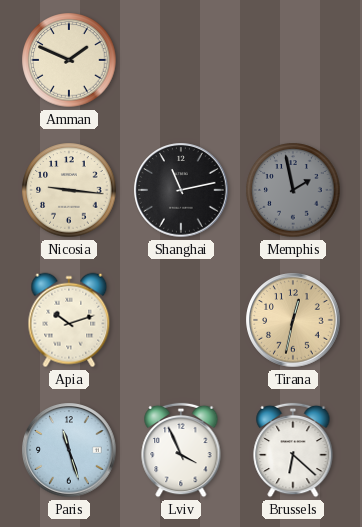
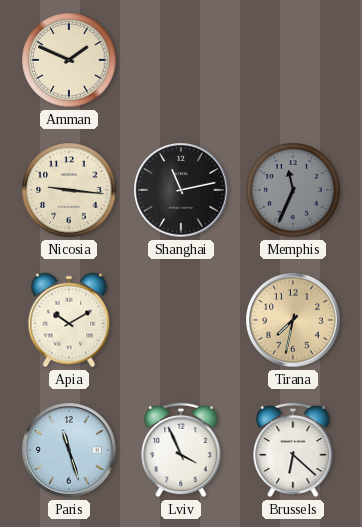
Memphis: 1:58 -> 11:34
Apia: 10:12 -> 10:10
Tirana: 12:32 -> 7:32
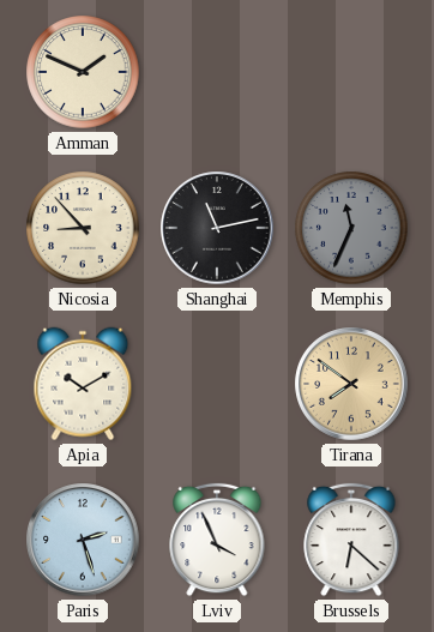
Nicosia: 9:16 -> 8:53
Tirana: 7:32 -> 7:51
Paris: 11:27 -> 2:27
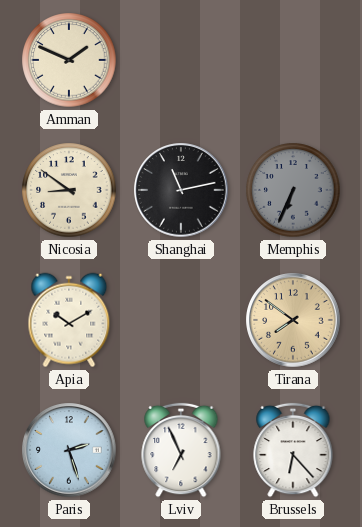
Nicosia: 8:53 -> 8:51
Memphis: 11:34 -> 6:34
Lviv: 3:56 -> 6:56
Brussels: 6:22 -> 6:23
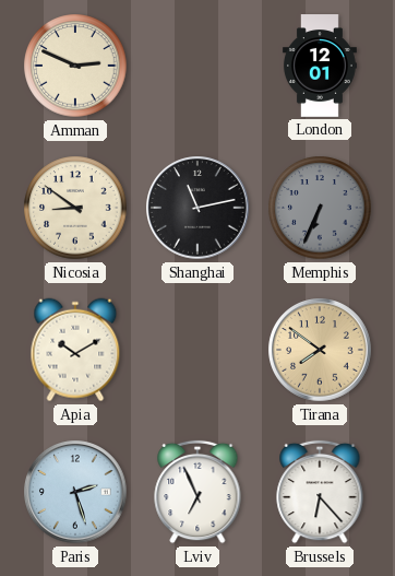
Amman: 1:49 -> 2:49
London: none -> 12:01
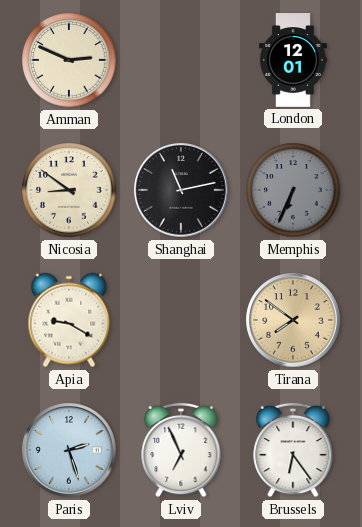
Apia: 10:10 -> 9:20
Brussels: 6:23 -> 6:24
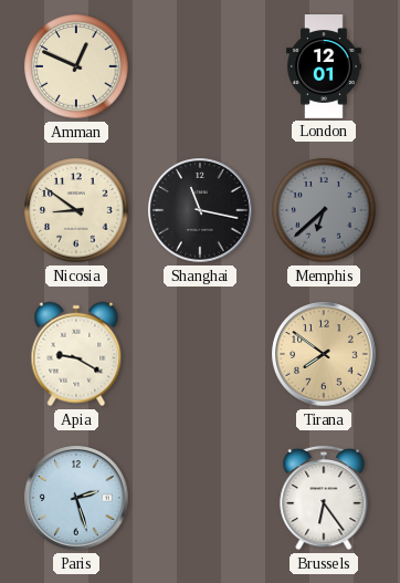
Amman: 2:49 -> 12:49
Shanghai: 11:13 -> 11:17
Memphis: 6:34 -> 6:38
Lviv: 6:56 -> none
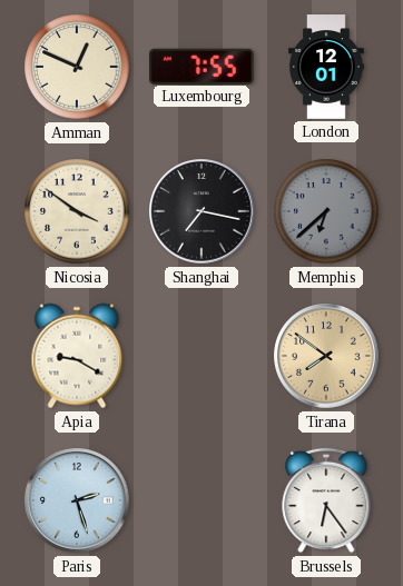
Luxembourg: none -> 7:55
Nicosia: 8:51 -> 3:51
Shanghai: 11:17 -> 7:17
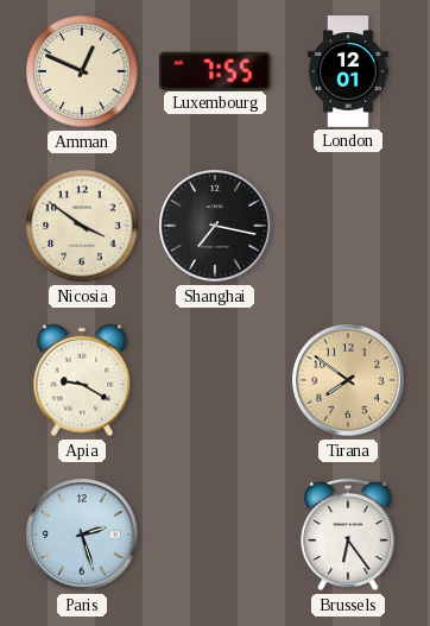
Memphis: 6:38 -> none
